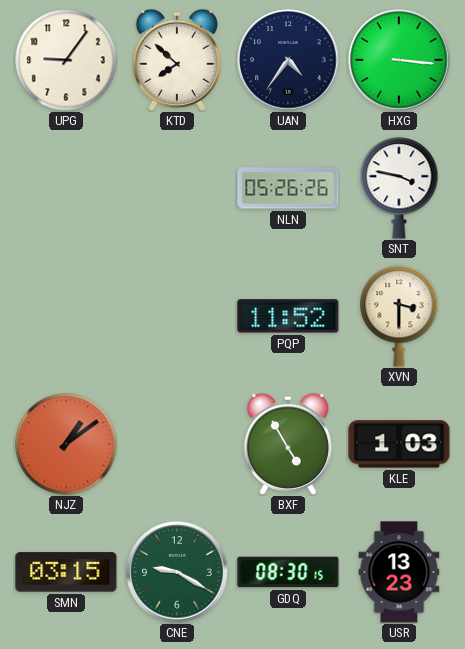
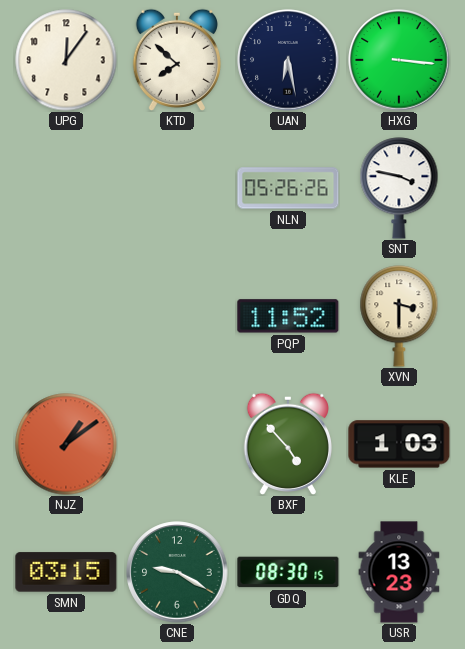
UPG: 9:06 -> 12:06
UAN: 4:36 -> 6:28
BXF: 4:55 -> 4:53
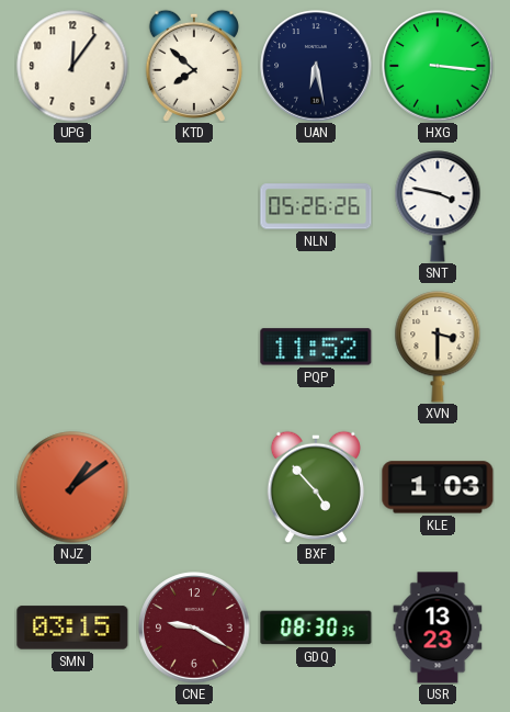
CNE dial: green -> burgundy
GDQ: 08:30:15 -> 08:30:35
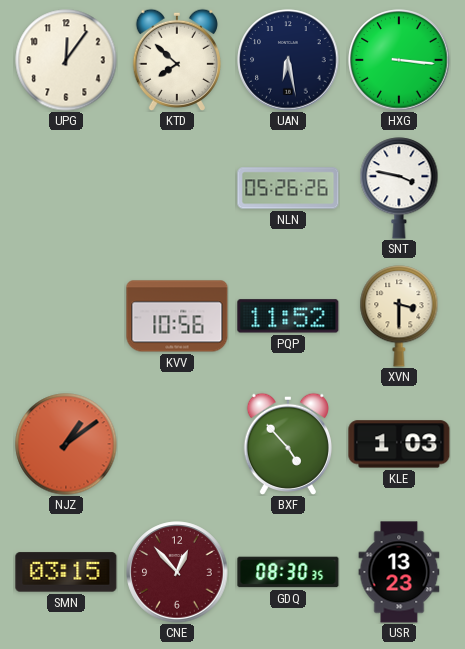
KVV: none -> 10:56
CNE: 9:20 -> 12:53
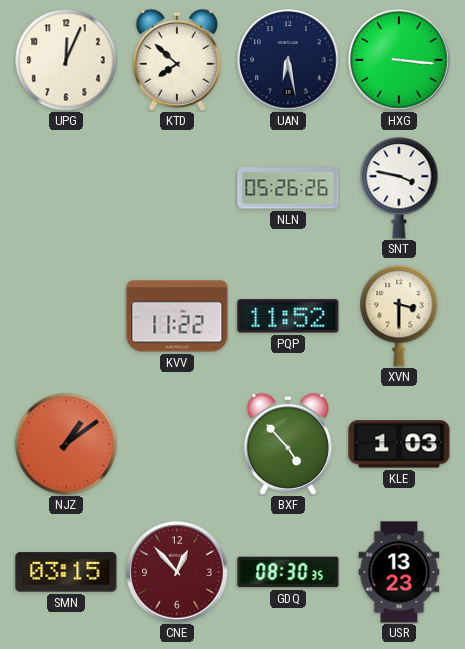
UPG: 12:06 -> 12:04
KVV: 10:56 -> 11:22
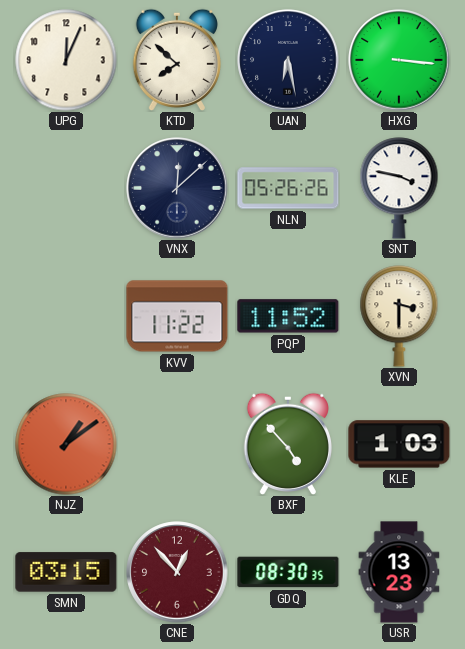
VNX: none -> 12:08
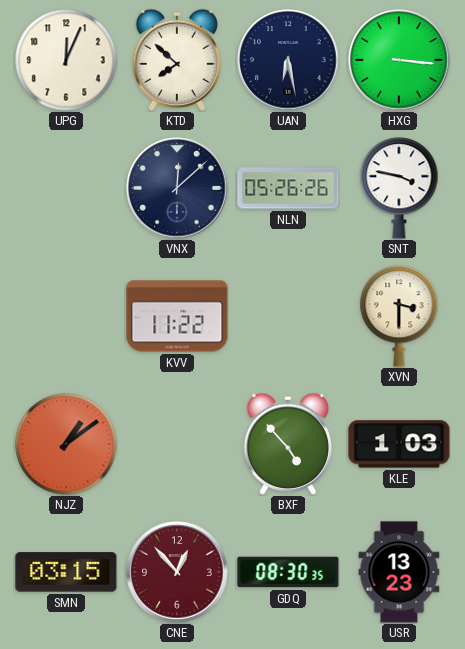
PQP: 11:52 -> none
